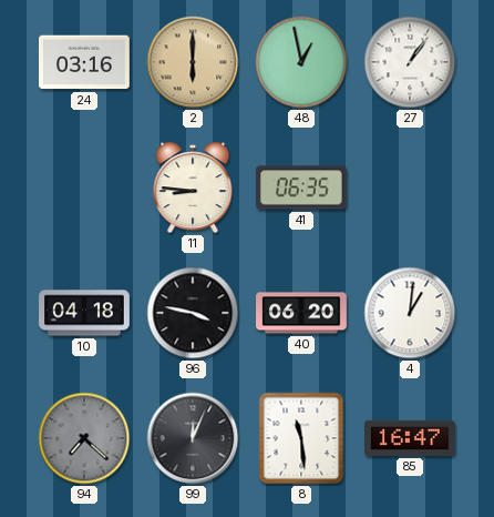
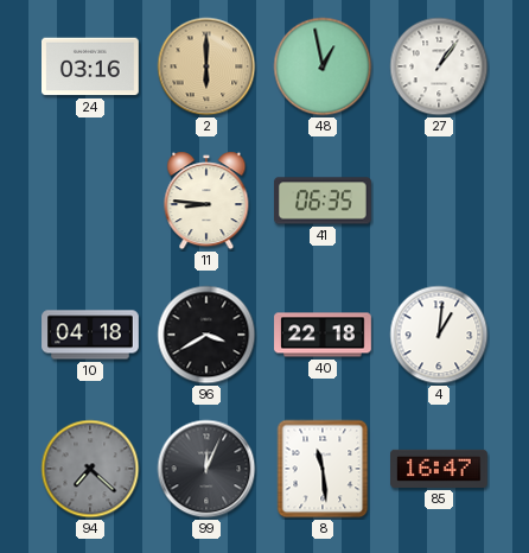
96: 3:47 -> 3:40
40: 06:20 -> 22:18
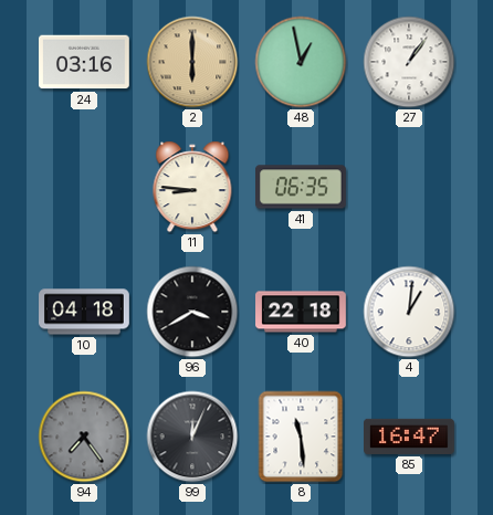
94: 7:22 -> 7:24
